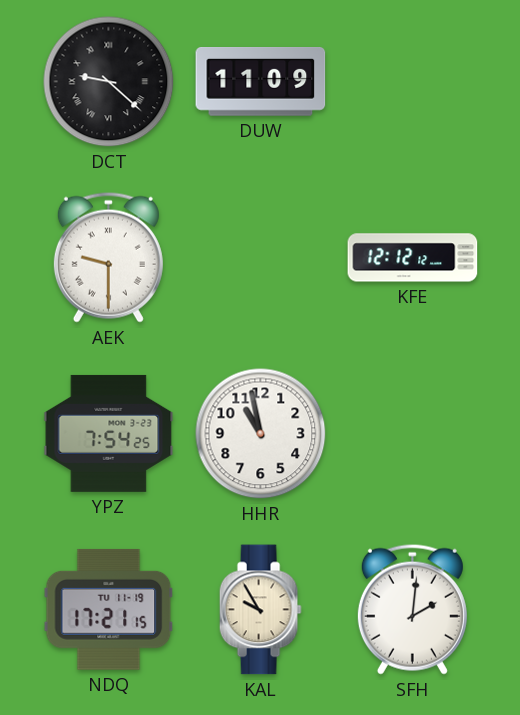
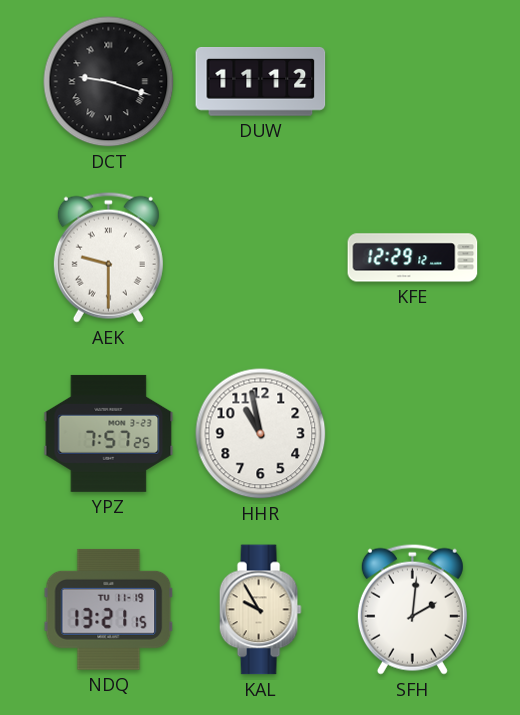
DCT: 9:22 -> 9:18
DUW: 11:09 -> 11:12
KFE: 12:12 -> 12:29
YPZ: 7:54 -> 7:57
NDQ: 17:21 -> 13:21
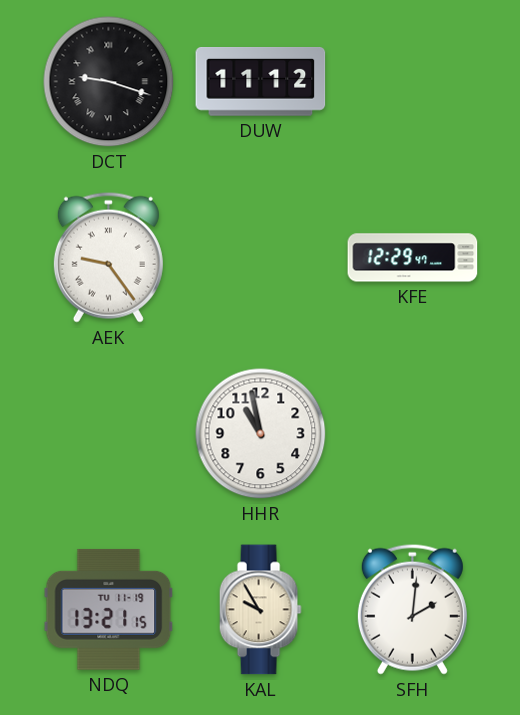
AEK: 9:30 -> 9:24
KFE: 12:29:12 -> 12:29:47
YPZ: 7:57 -> none
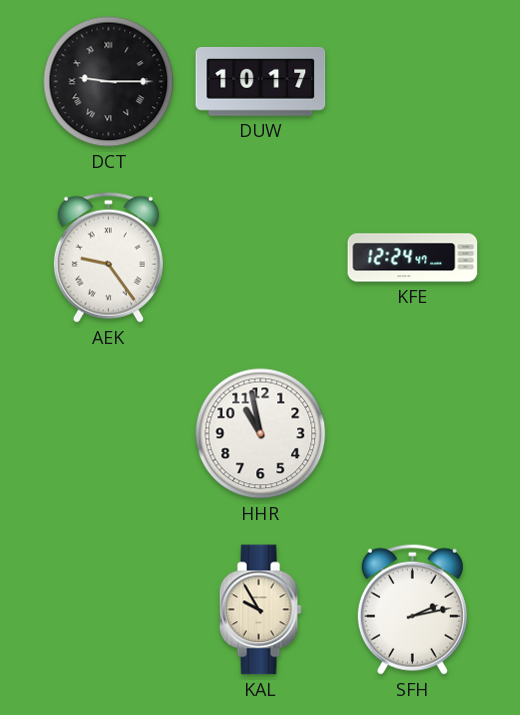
DCT: 9:18 -> 9:15
DUW: 11:12 -> 10:17
KFE: 12:29 -> 12:24
NDQ: 13:21 -> none
SFH: 2:01 -> 2:13
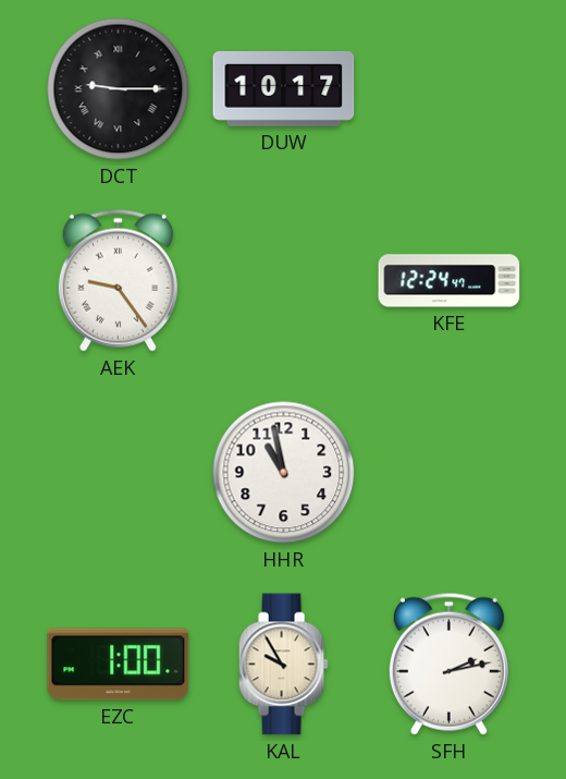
EZC: none -> 1:00
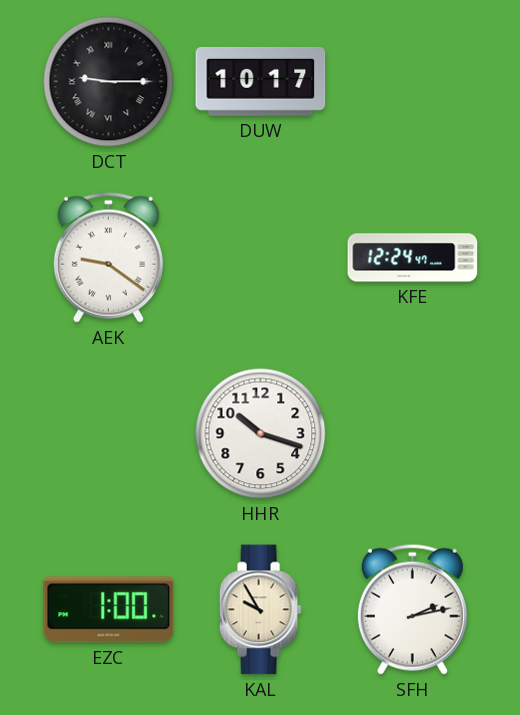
AEK: 9:24 -> 9:21
HHR: 10:58 -> 10:18
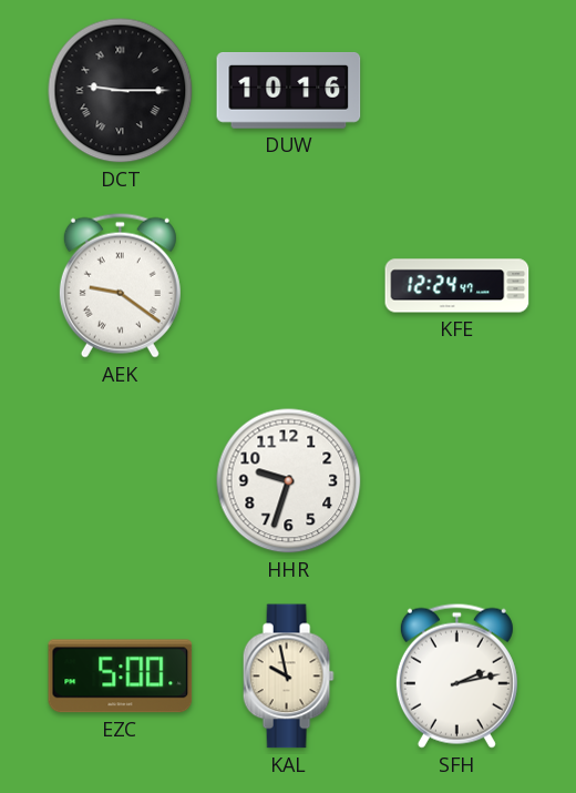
DUW: 10:17 -> 10:16
HHR: 10:18 -> 9:33
EZC: 1:00 -> 5:00
KAL: 9:55 -> 9:58
